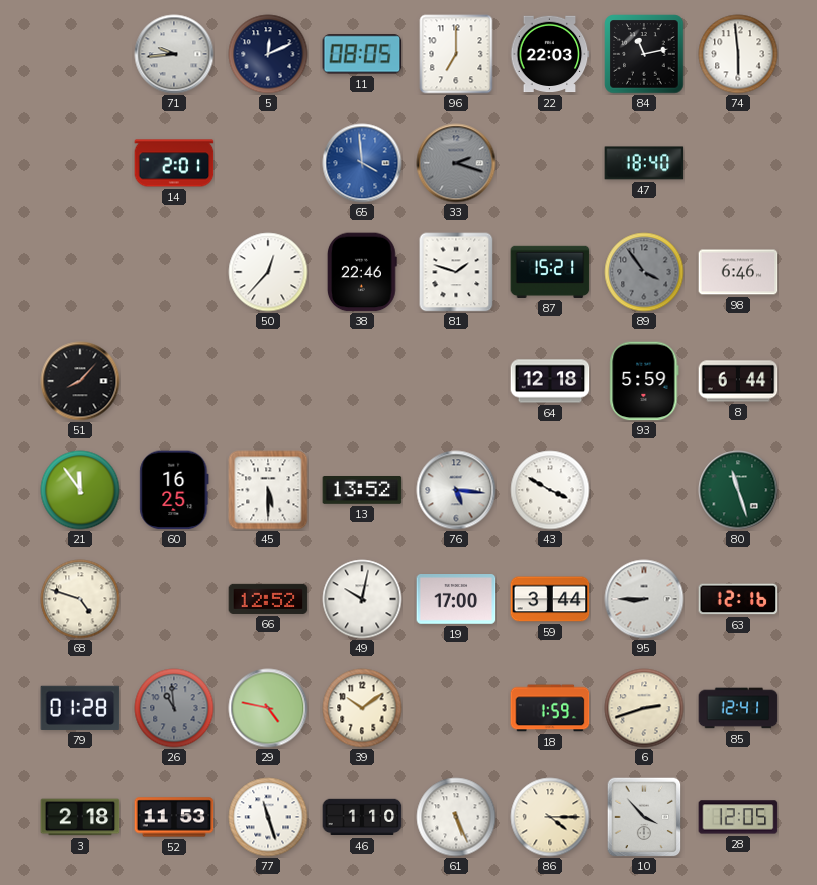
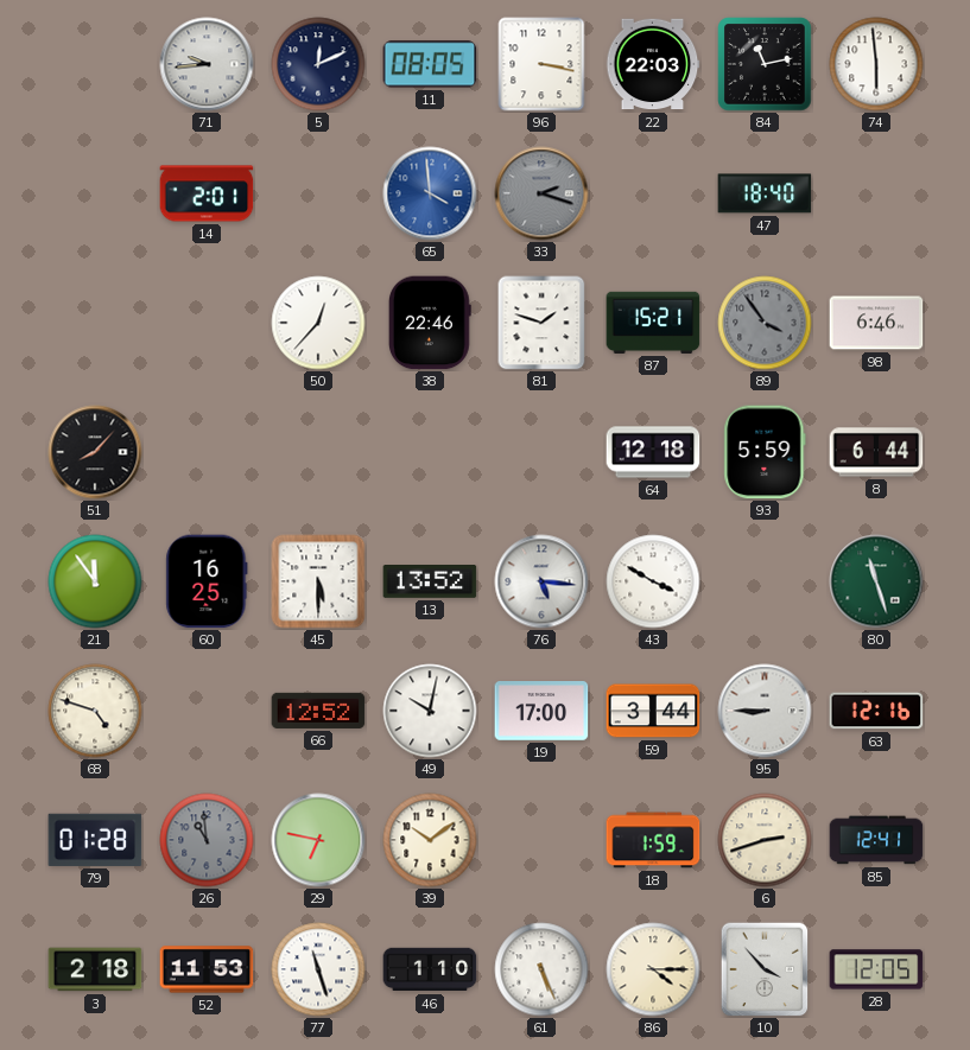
96: 7:00 -> 3:17
29: 4:47 -> 6:47
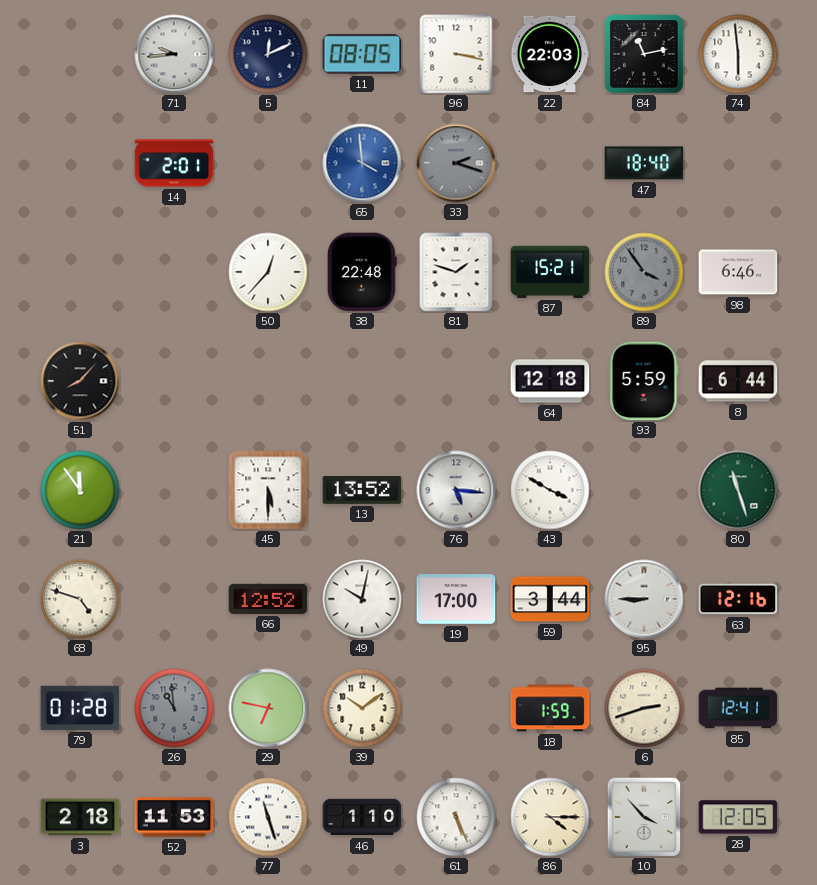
38: 22:46 -> 22:48
60: 16:25 -> none
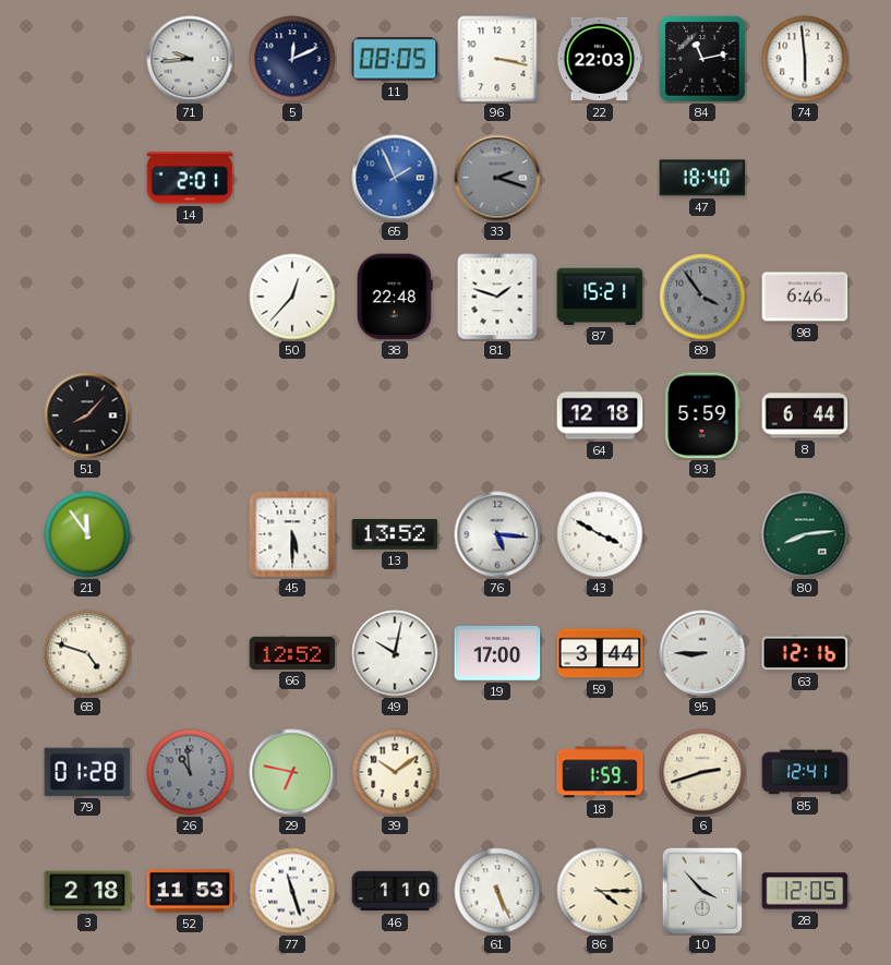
65: 3:59 -> 1:56
80: 11:27 -> 8:14
